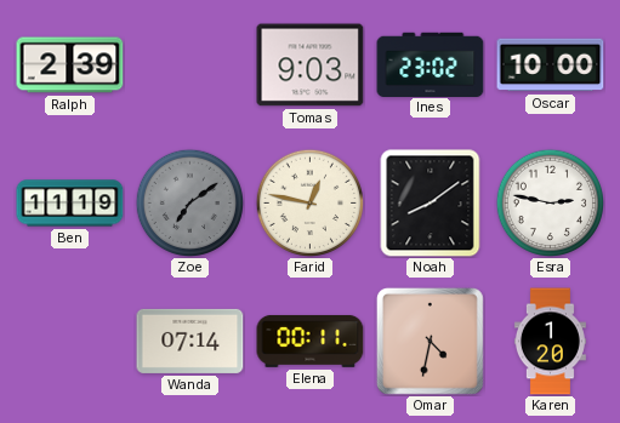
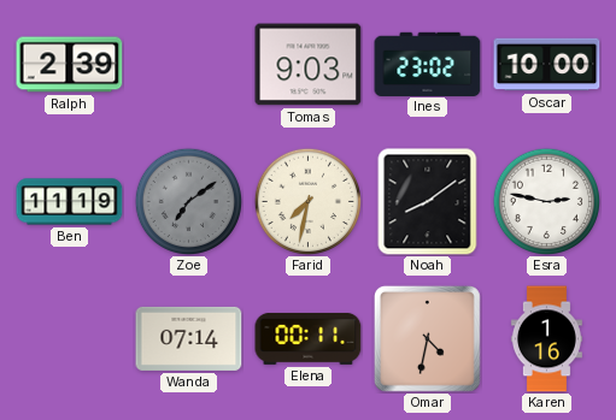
Farid: 12:47 -> 7:32
Karen: 1:20 -> 1:16
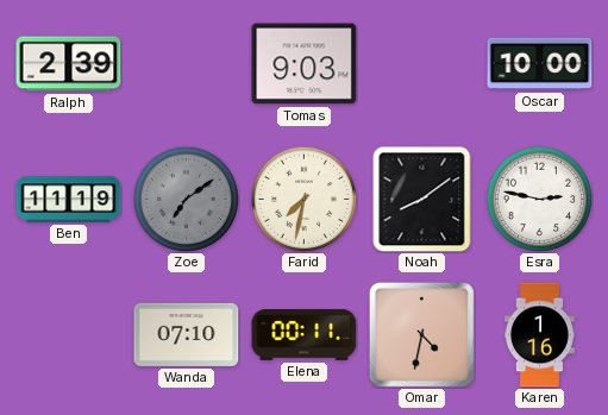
Ines: 23:02 -> none
Wanda: 07:14 -> 07:10
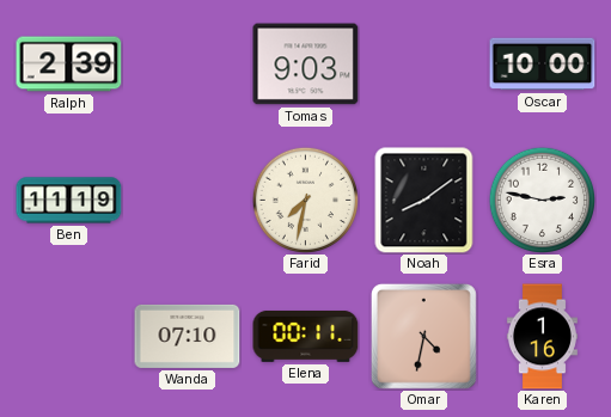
Zoe: 7:09 -> none
